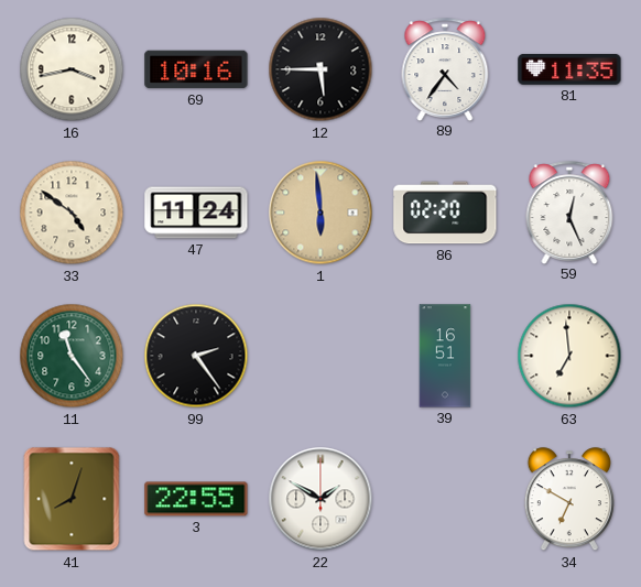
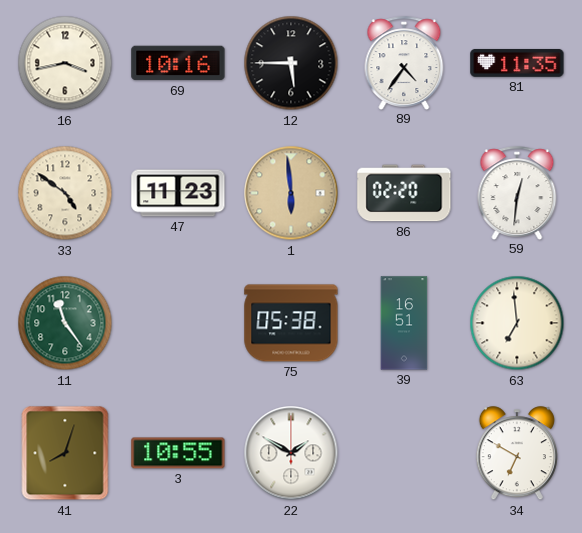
47: 11:24 -> 11:23
59: 12:26 -> 12:31
99: 2:24 -> none
75: none -> 05:38
3: 22:55 -> 10:55
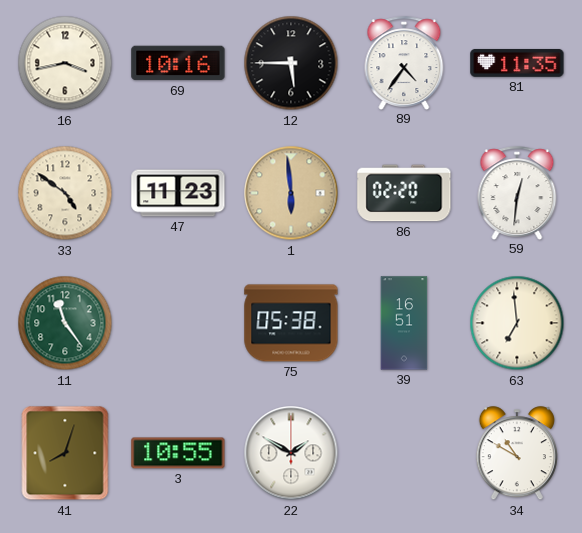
34: 6:50 -> 10:50
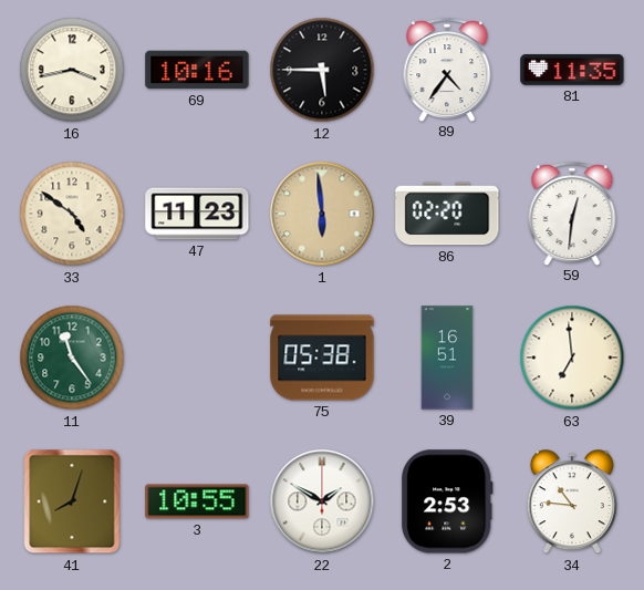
2: none -> 2:53
34: 10:50 -> 10:46
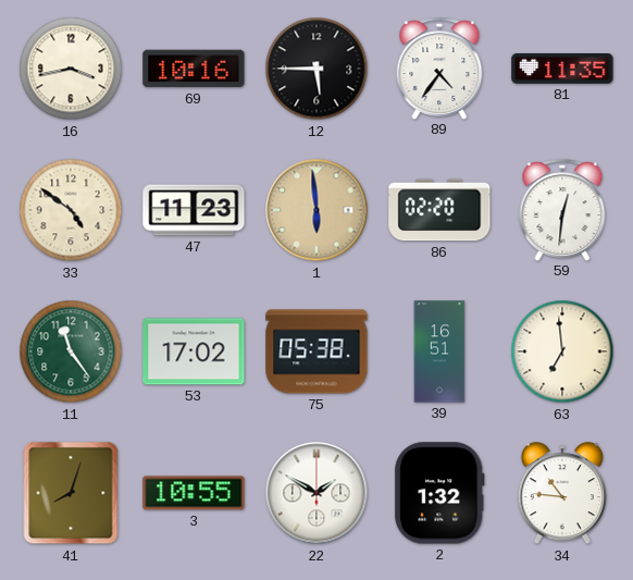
53: none -> 17:02
2: 2:53 -> 1:32
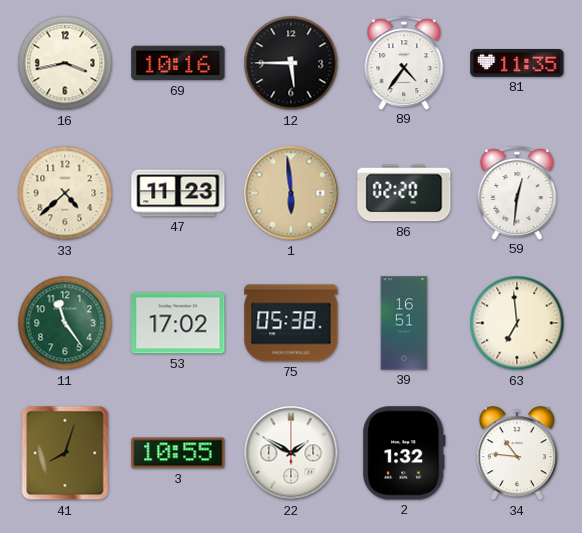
33: 4:51 -> 4:38
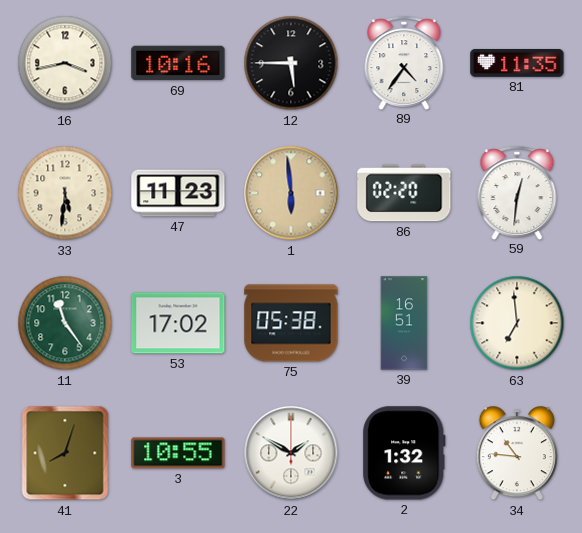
33: 4:38 -> 5:31
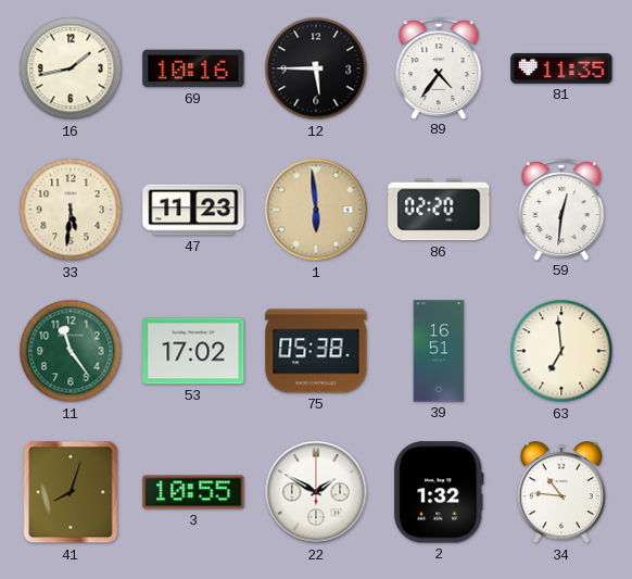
16: 3:43 -> 1:43
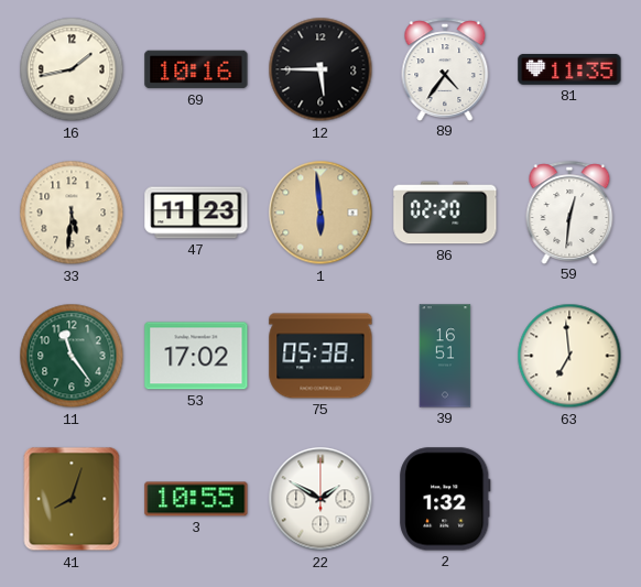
34: 10:46 -> none
